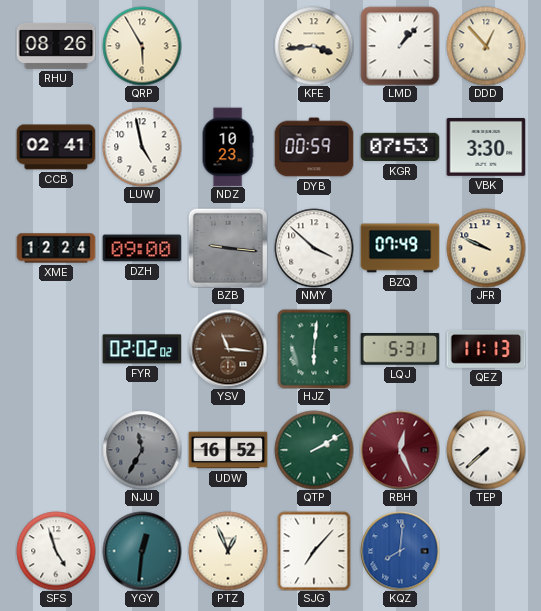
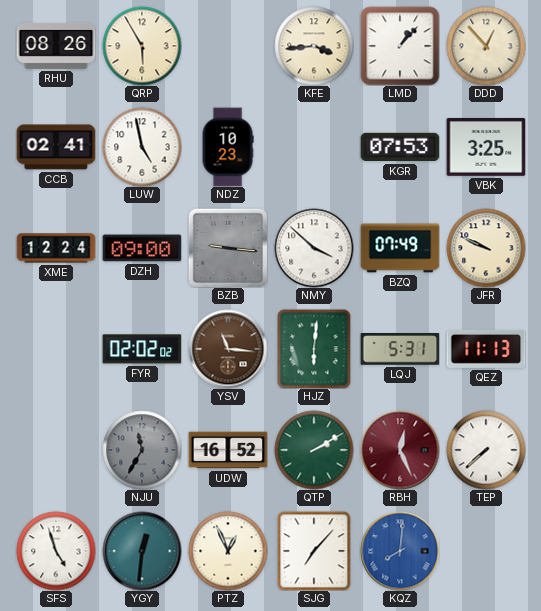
DYB: 00:59 -> none
VBK: 3:30 -> 3:25
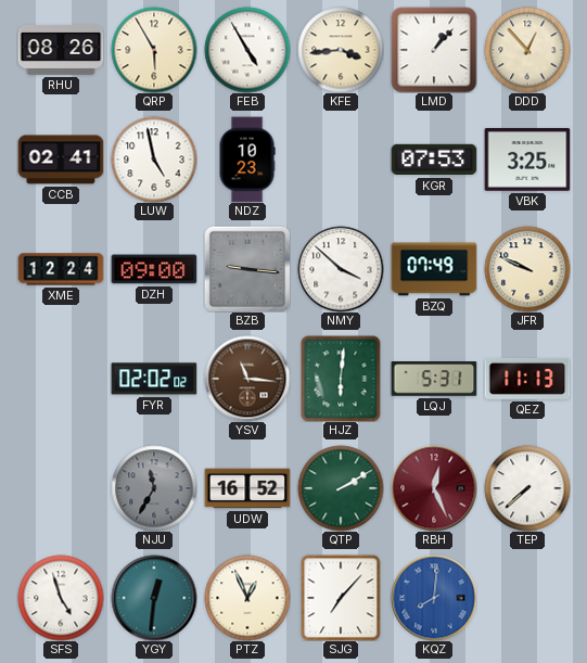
FEB: none -> 4:55
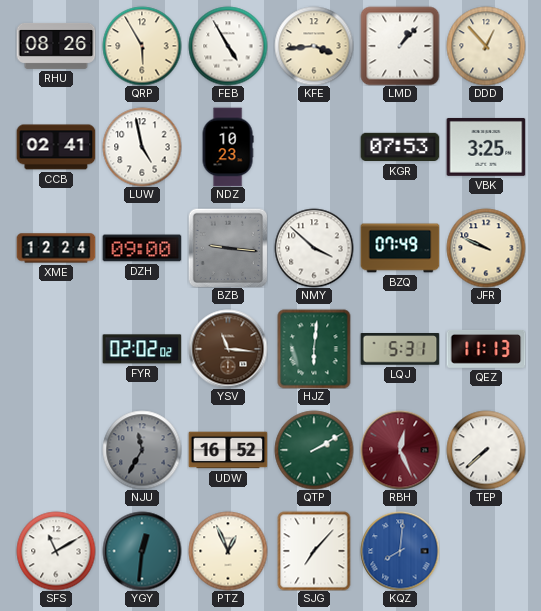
SFS: 4:57 -> 11:10
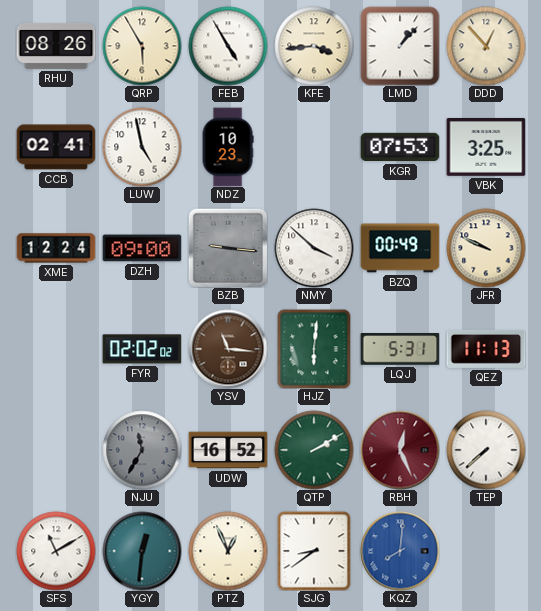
BZQ: 07:49 -> 00:49
SJG: 7:07 -> 8:39
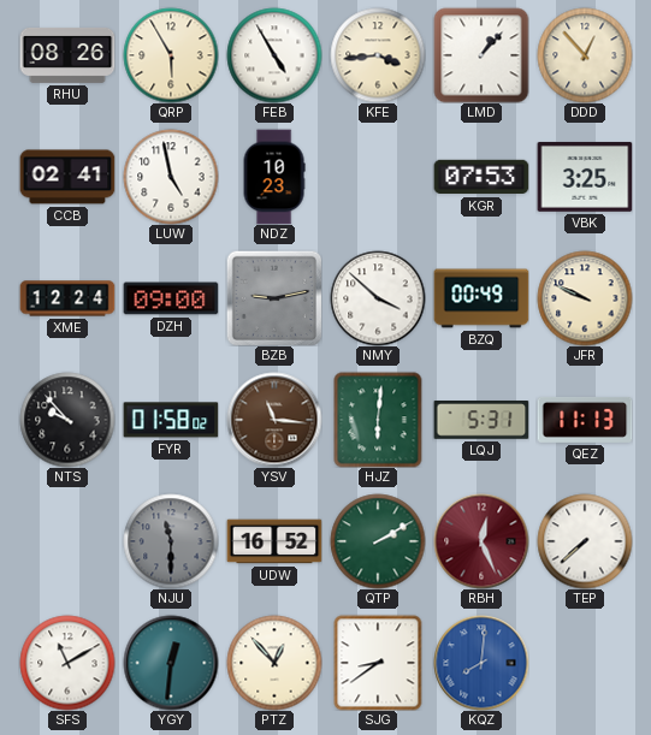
BZB: 9:16 -> 9:13
NTS: none -> 9:53
FYR: 02:02 -> 01:58
NJU: 11:35 -> 11:30
PTZ: 12:56 -> 12:53
